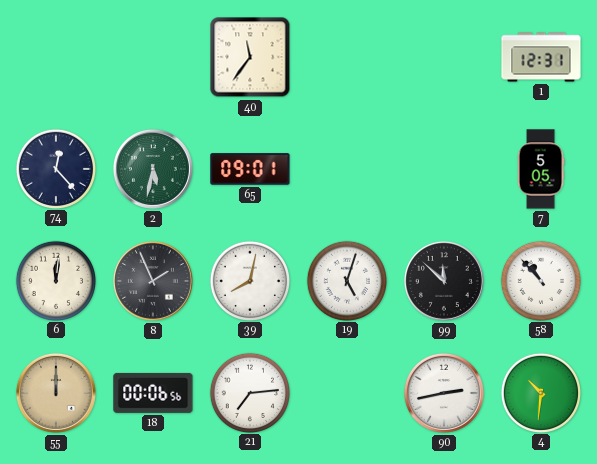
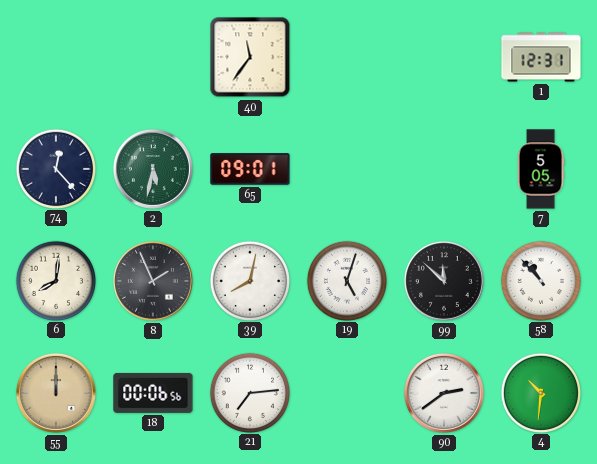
6: 12:01 -> 8:01
90: 2:43 -> 2:39
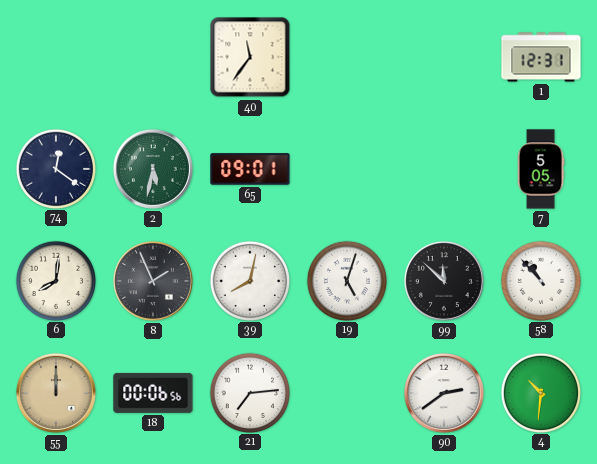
74: 12:23 -> 12:21
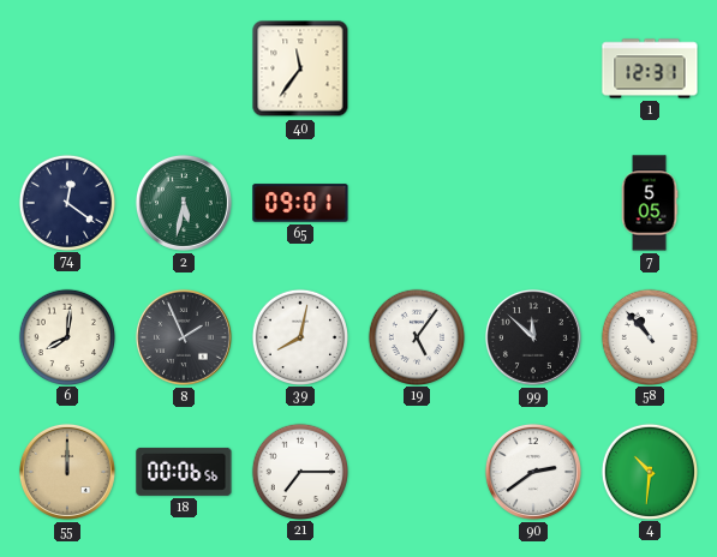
19: 5:03 -> 5:06
21: 7:14 -> 7:15
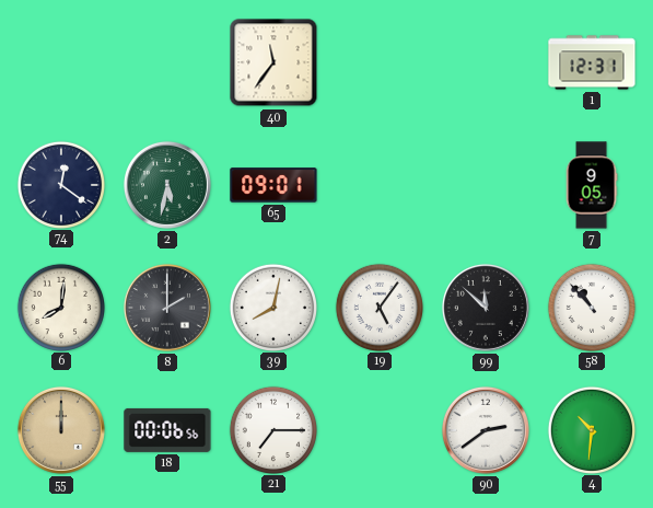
7: 5:05 -> 9:05
8: 1:56 -> 2:00
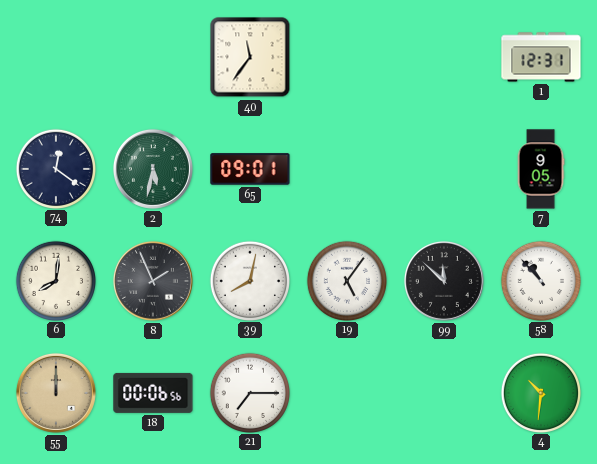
8: 2:00 -> 1:56
90: 2:39 -> none
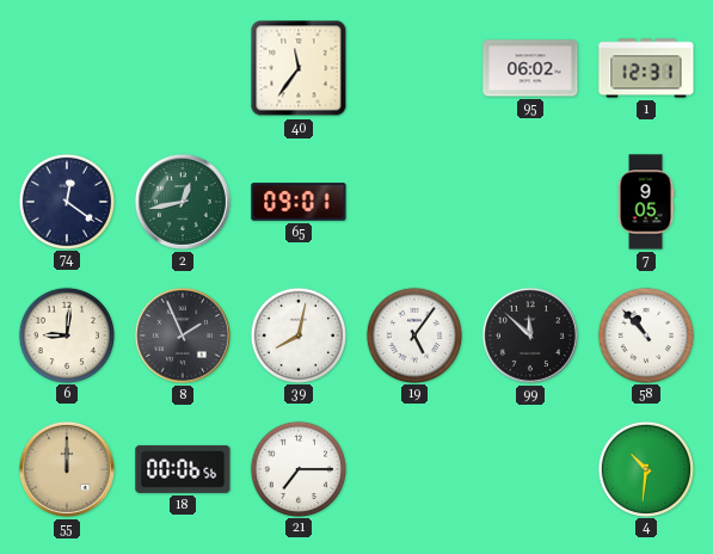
95: none -> 06:02
2: 5:32 -> 12:43
6: 8:01 -> 9:01
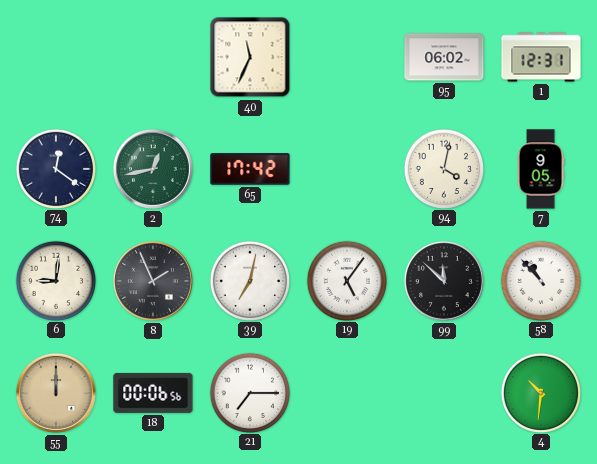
40: 11:36 -> 11:34
65: 09:01 -> 17:42
94: none -> 4:02
39: 8:02 -> 7:02
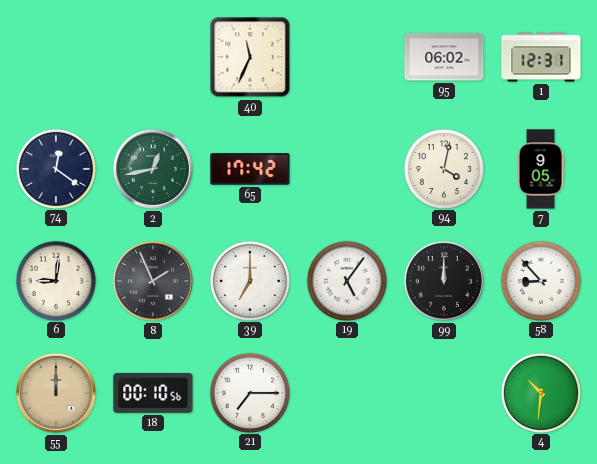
39: 7:02 -> 7:00
99: 11:52 -> 12:00
58: 10:53 -> 8:53
18: 00:06 -> 00:10
